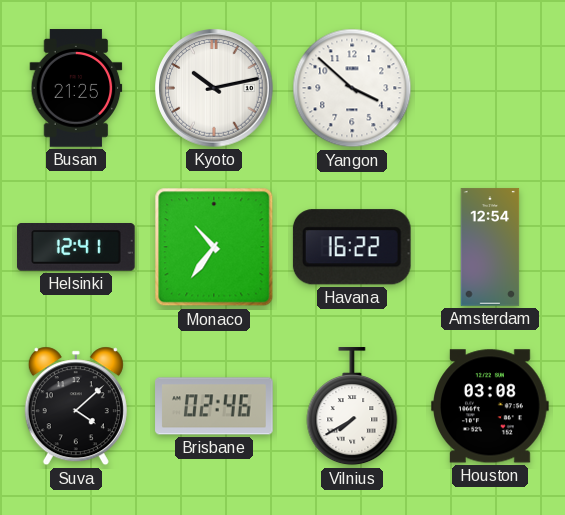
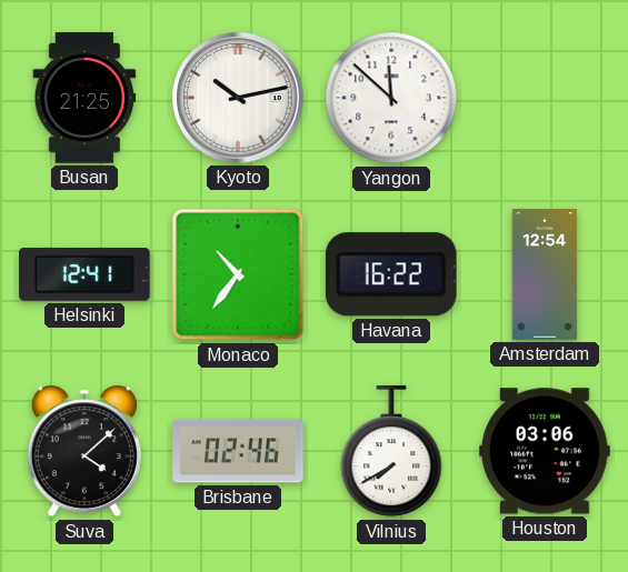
Yangon: 3:52 -> 11:52
Houston: 03:08 -> 03:06
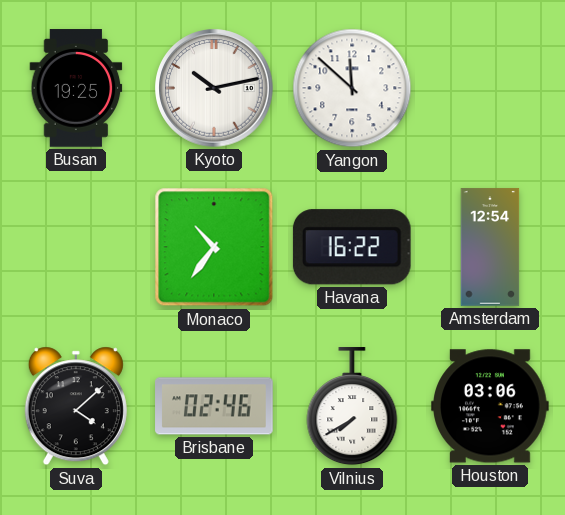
Busan: 21:25 -> 19:25
Helsinki: 12:41 -> none
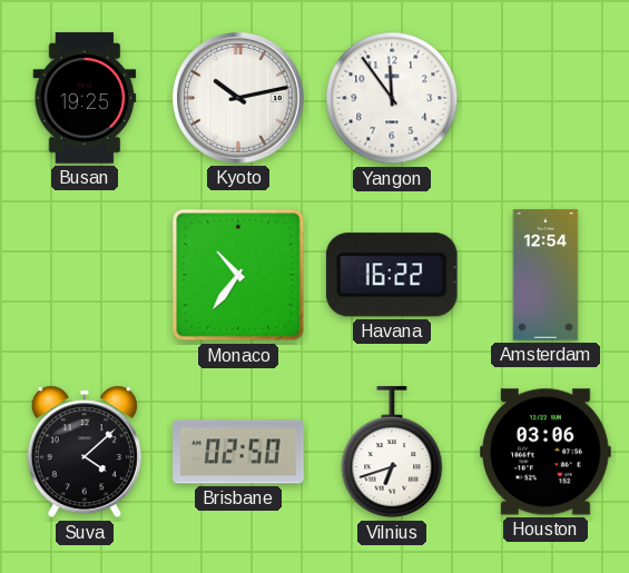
Yangon: 11:52 -> 11:54
Brisbane: 02:46 -> 02:50
Vilnius: 7:40 -> 6:42
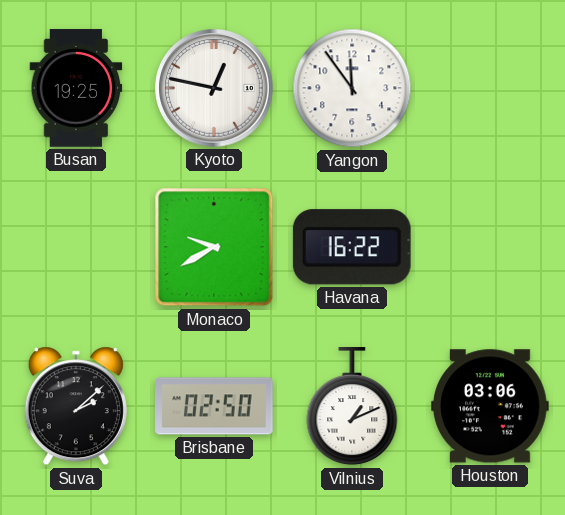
Kyoto: 10:13 -> 12:47
Monaco: 10:36 -> 9:40
Amsterdam: 12:54 -> none
Suva: 4:08 -> 2:08
Vilnius: 6:42 -> 1:11
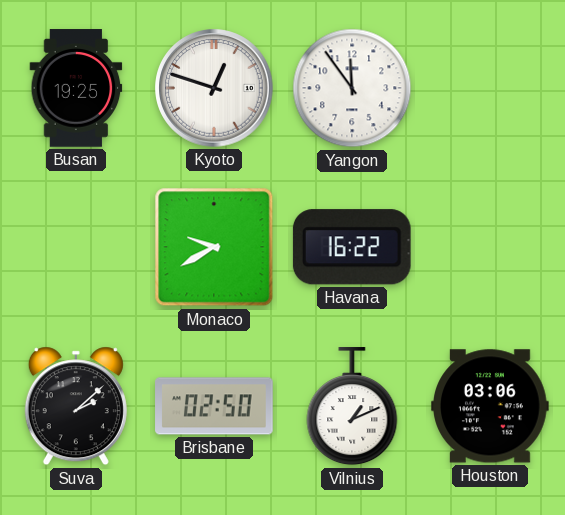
Kyoto: 12:47 -> 12:48
